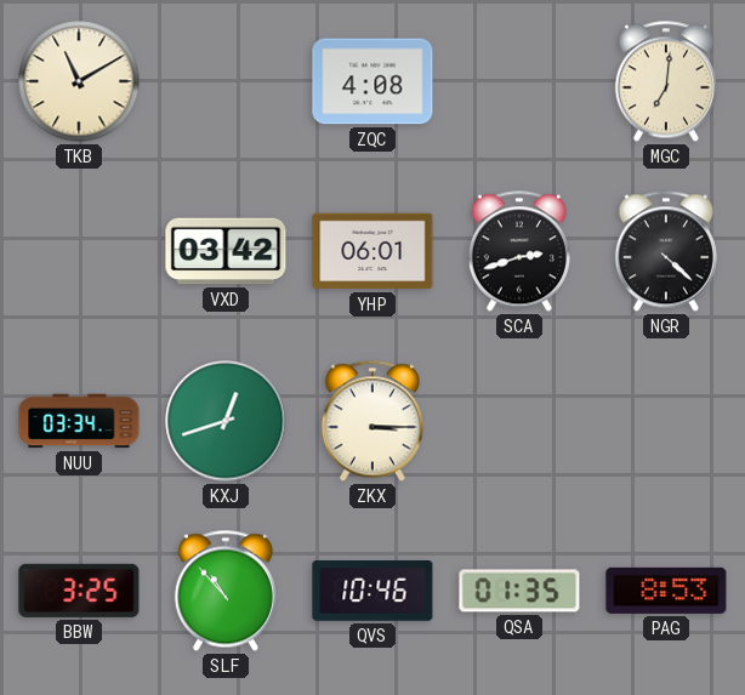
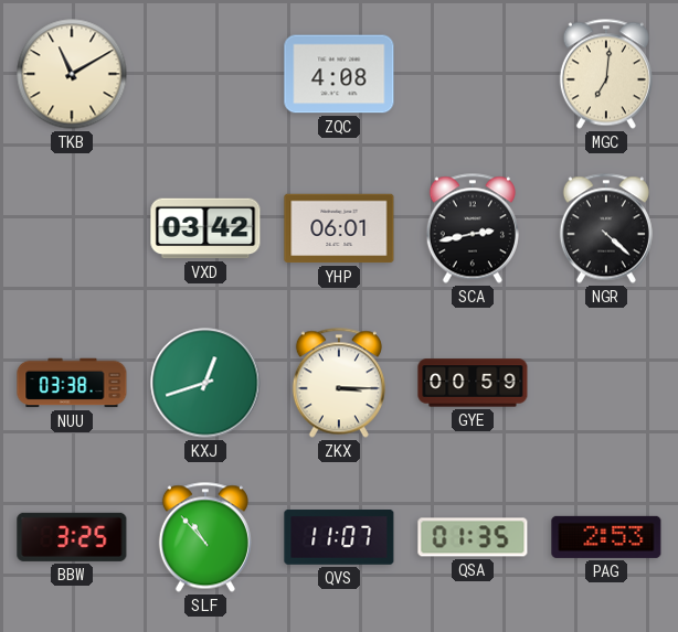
SCA: 2:42 -> 2:43
NUU: 03:34 -> 03:38
GYE: none -> 00:59
QVS: 10:46 -> 11:07
PAG: 8:53 -> 2:53
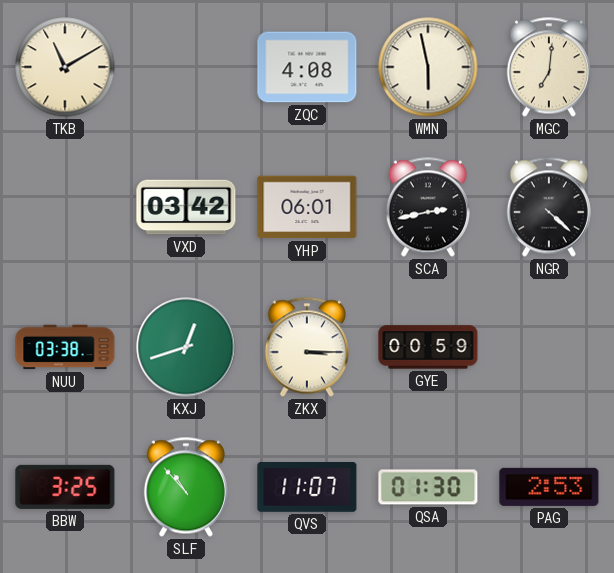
WMN: none -> 5:58
QSA: 01:35 -> 01:30
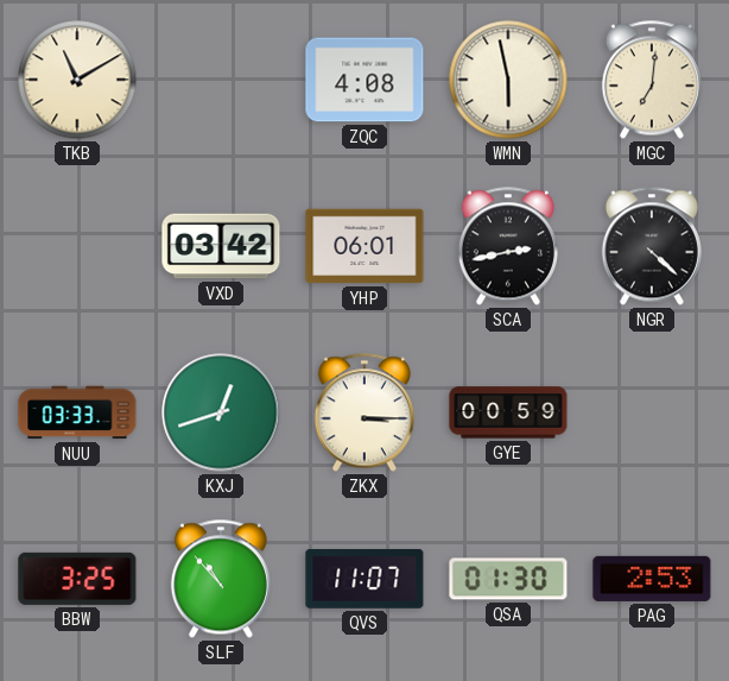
NUU: 03:38 -> 03:33
